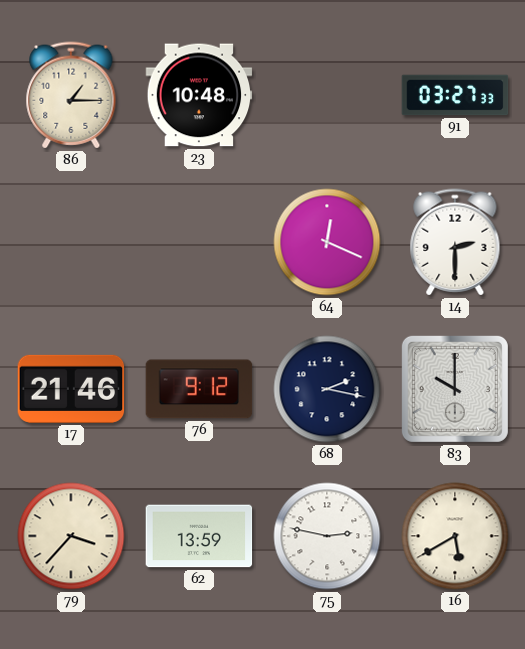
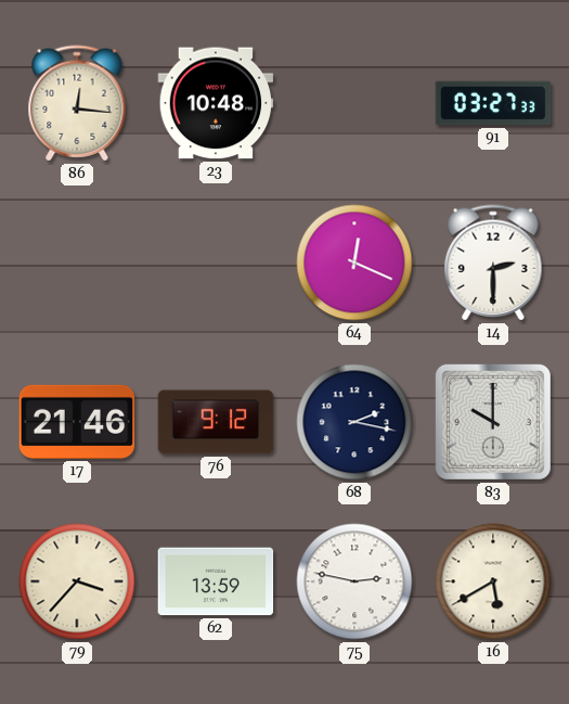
86: 1:15 -> 12:16
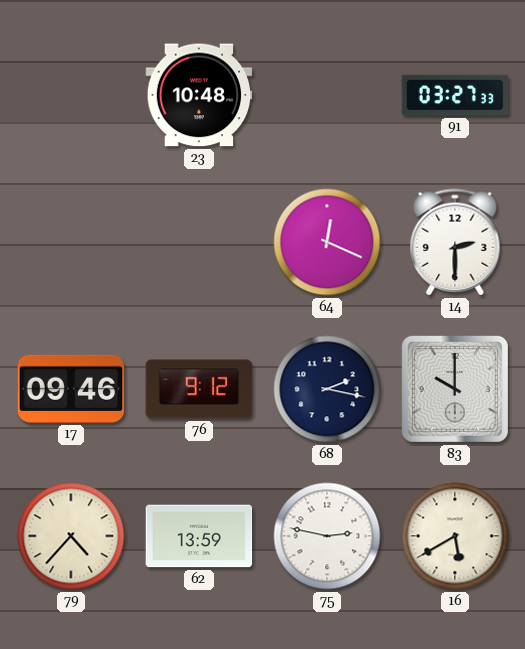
86: 12:16 -> none
17: 21:46 -> 09:46
79: 3:37 -> 4:37
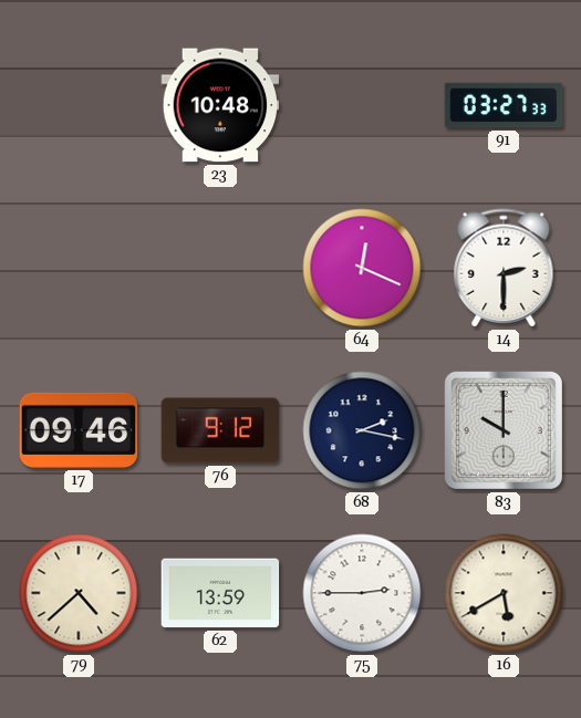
79: 4:37 -> 4:38
75: 2:47 -> 2:45
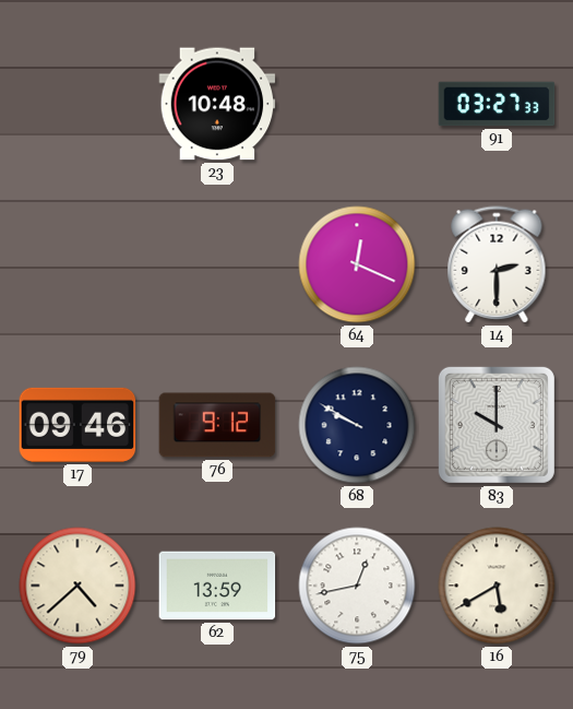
68: 2:17 -> 9:50
75: 2:45 -> 12:43
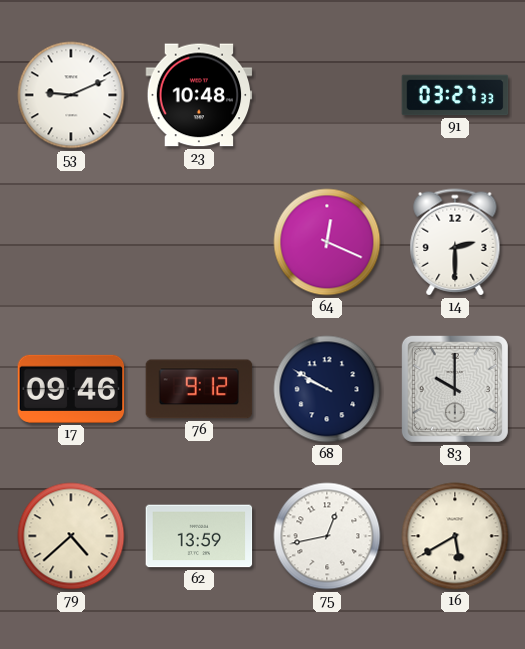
53: none -> 9:11
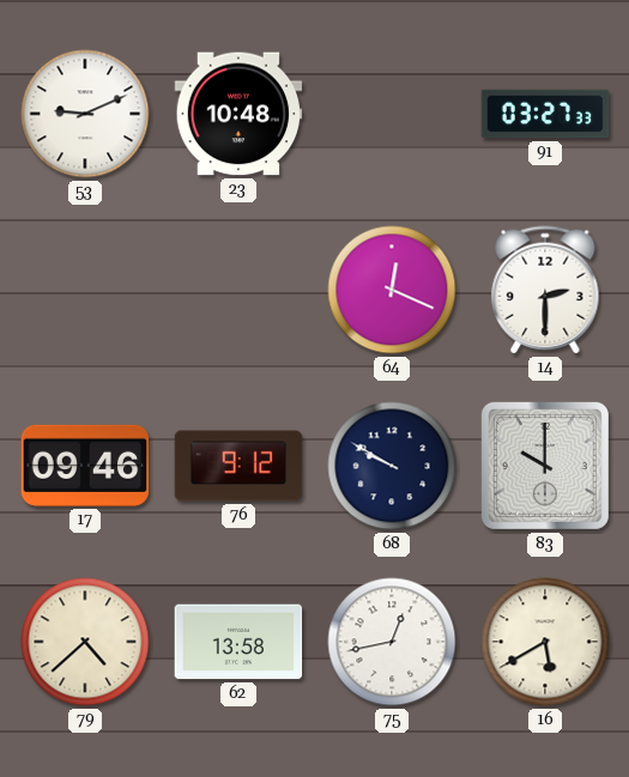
62: 13:59 -> 13:58
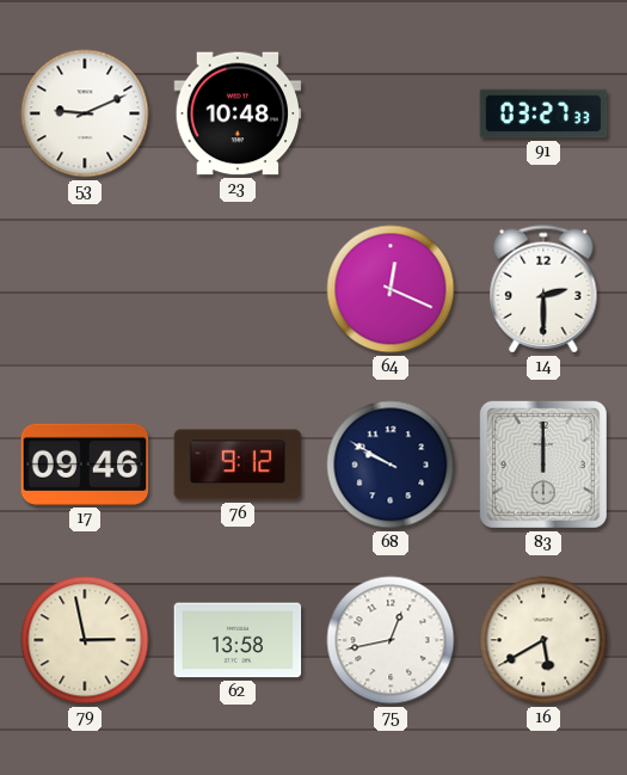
83: 10:00 -> 12:00
79: 4:38 -> 2:58
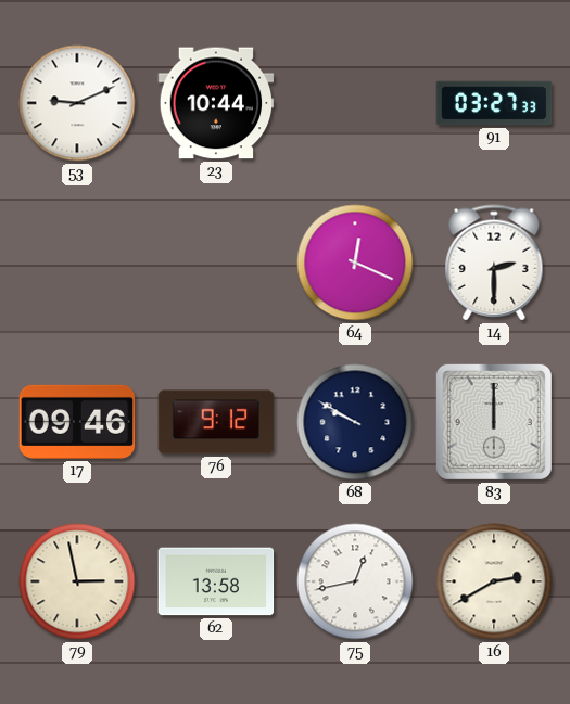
23: 10:48 -> 10:44
16: 5:40 -> 2:40
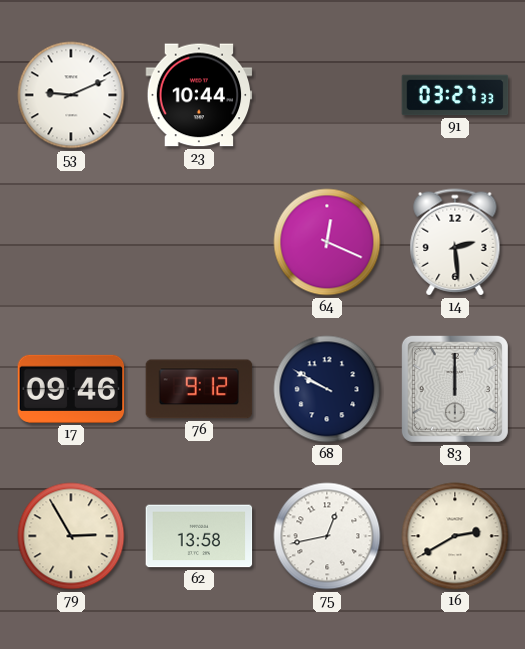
14: 2:30 -> 2:29
79: 2:58 -> 2:55
